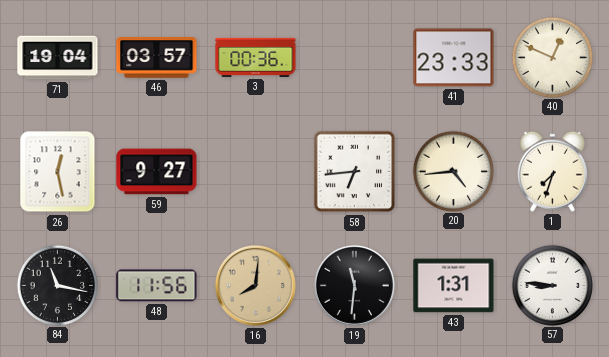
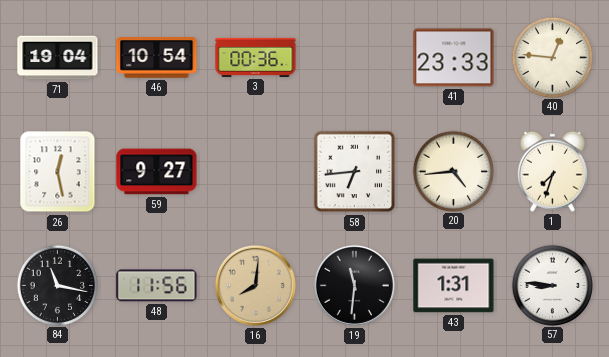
46: 03:57 -> 10:54
40: 12:49 -> 12:46
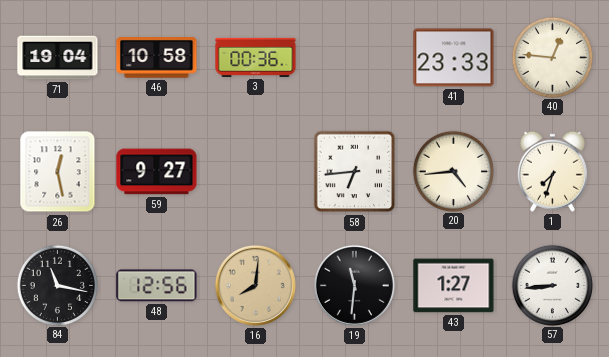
46: 10:54 -> 10:58
48: 11:56 -> 12:56
43: 1:31 -> 1:27
57: 8:46 -> 8:44
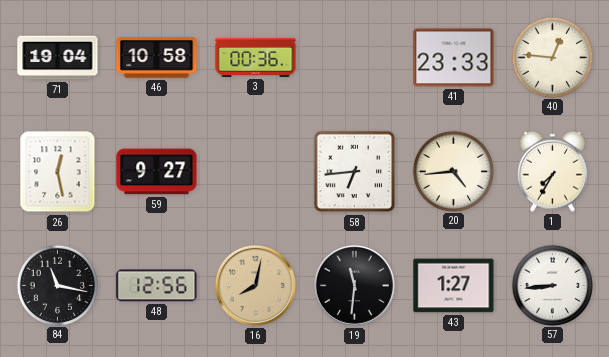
1: 7:33 -> 7:35
16: 8:01 -> 8:02
